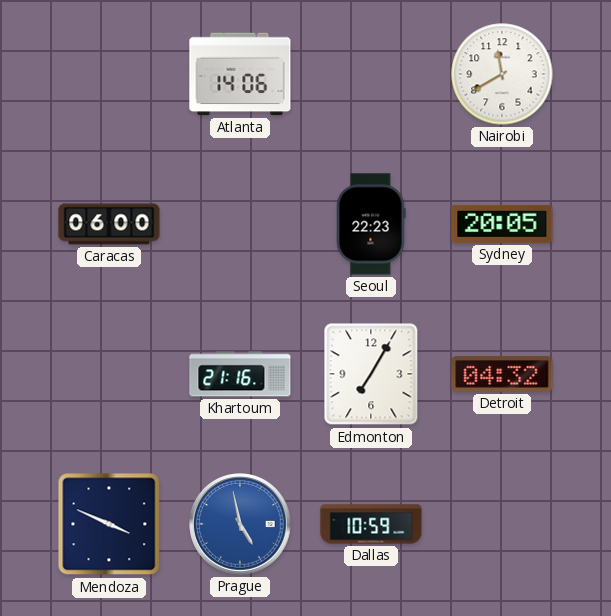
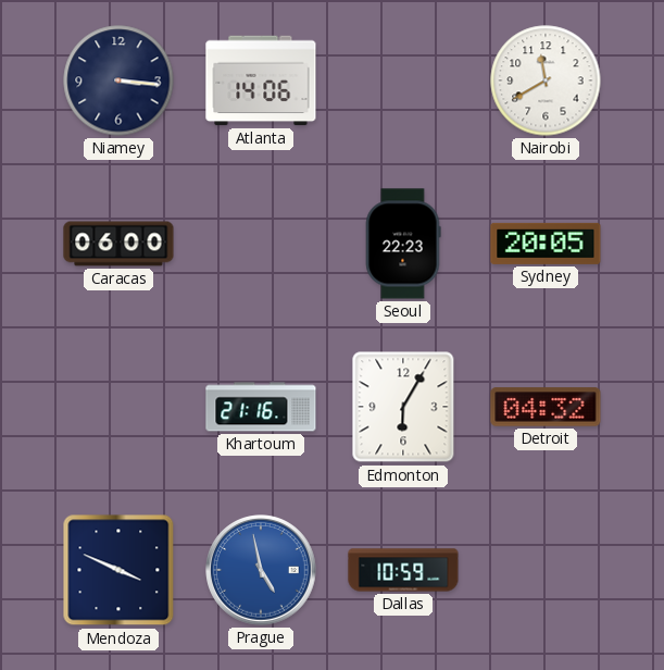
Niamey: none -> 3:16
Edmonton: 7:05 -> 6:05
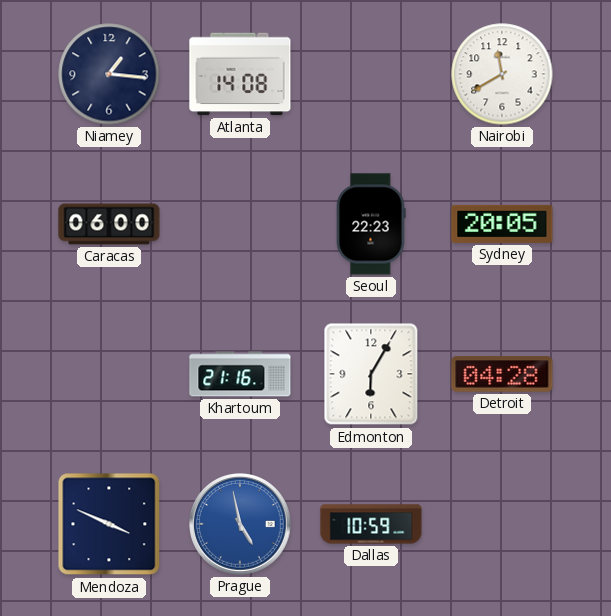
Niamey: 3:16 -> 1:16
Atlanta: 14:06 -> 14:08
Detroit: 04:32 -> 04:28
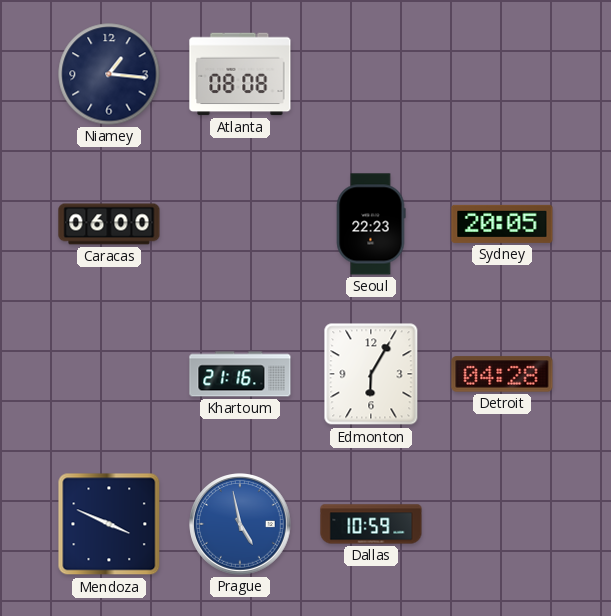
Atlanta: 14:08 -> 08:08
Nairobi: 11:40 -> none
